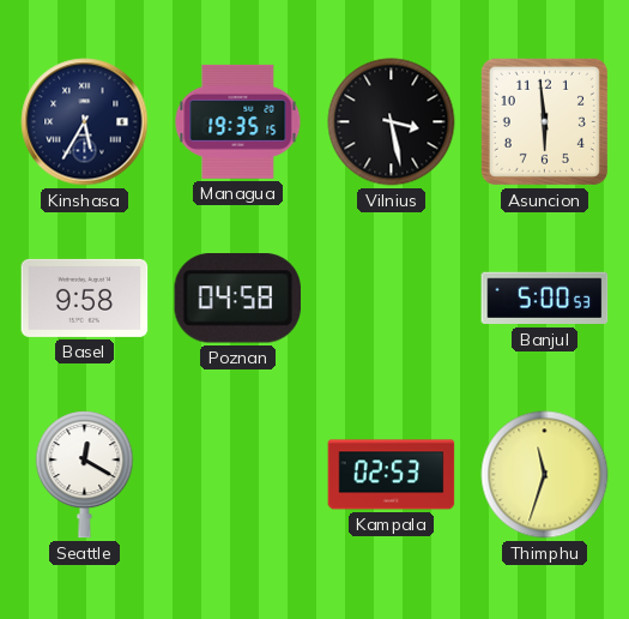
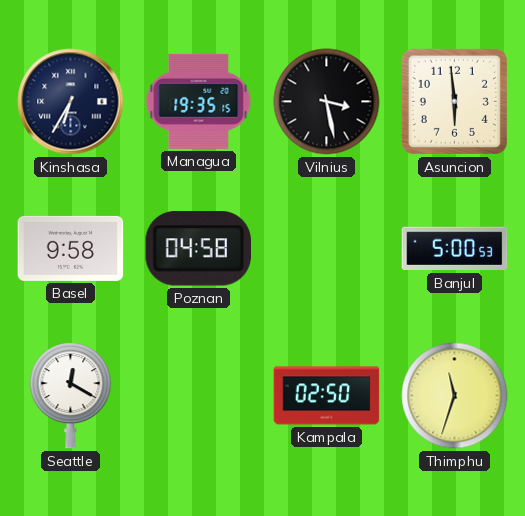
Kinshasa: 5:35 -> 6:35
Kampala: 02:53 -> 02:50
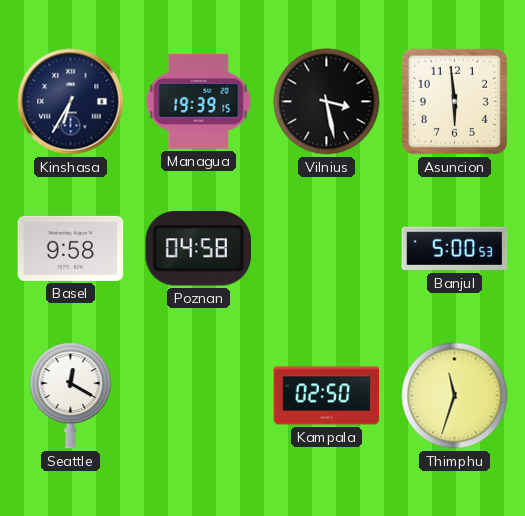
Managua: 19:35 -> 19:39
